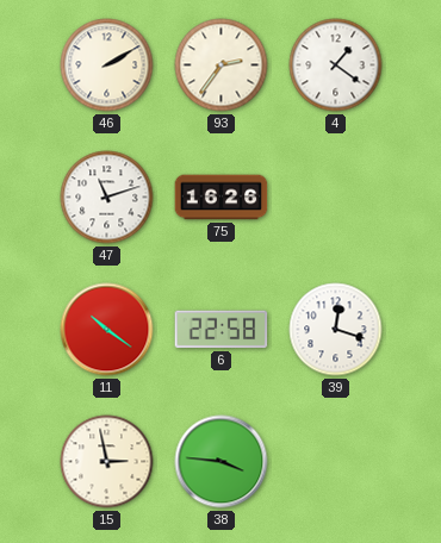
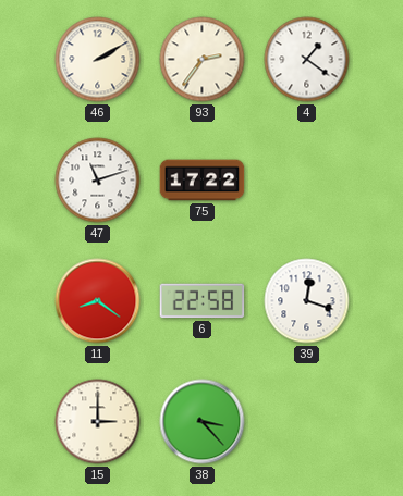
75: 16:26 -> 17:22
11: 10:21 -> 8:21
15: 2:58 -> 3:00
38: 3:46 -> 3:23
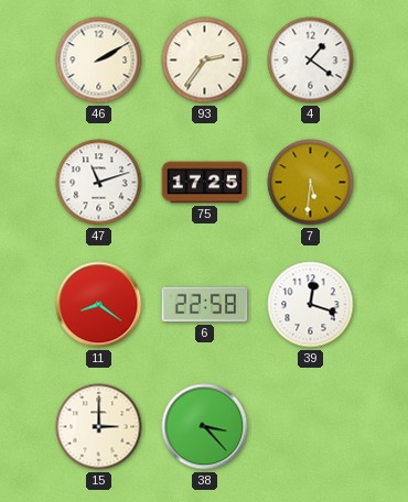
75: 17:22 -> 17:25
7: none -> 5:31
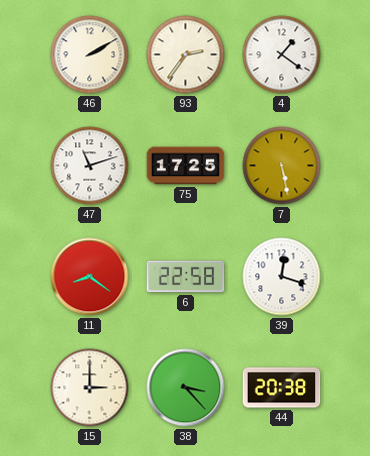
7: 5:31 -> 5:28
44: none -> 20:38
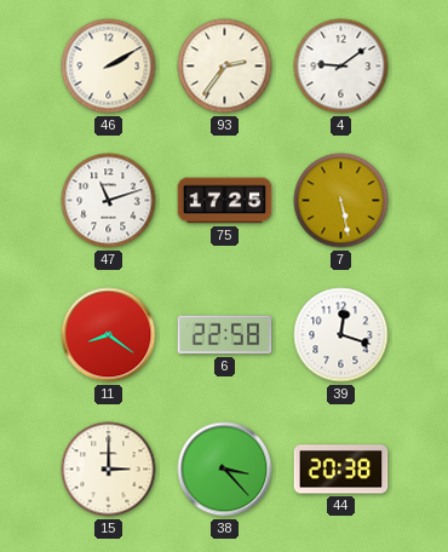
4: 1:21 -> 9:09
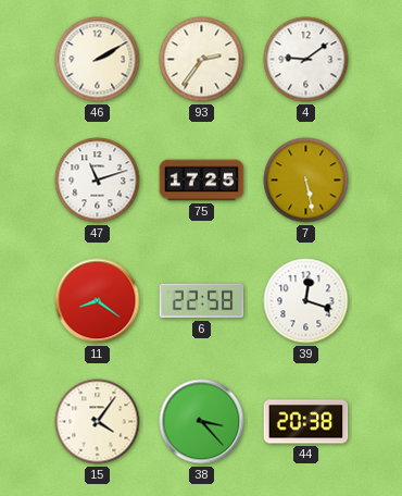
15: 3:00 -> 4:06
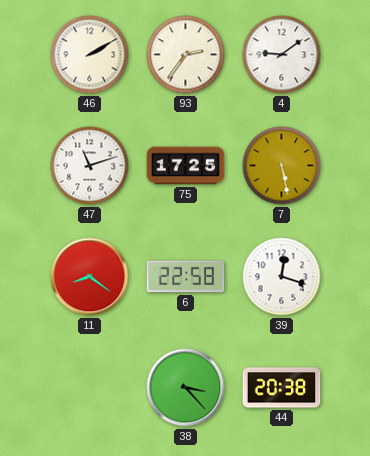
15: 4:06 -> none
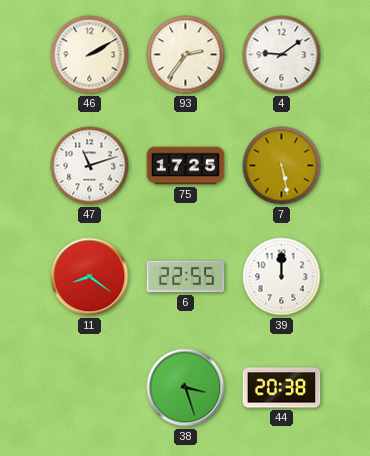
6: 22:58 -> 22:55
39: 12:18 -> 12:00
38: 3:23 -> 3:27
